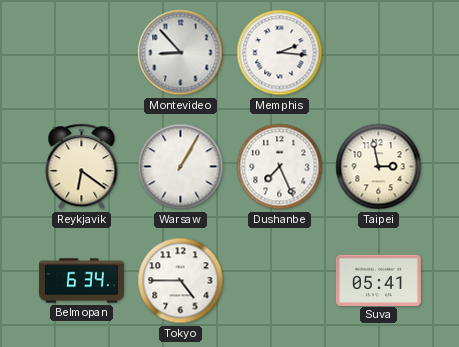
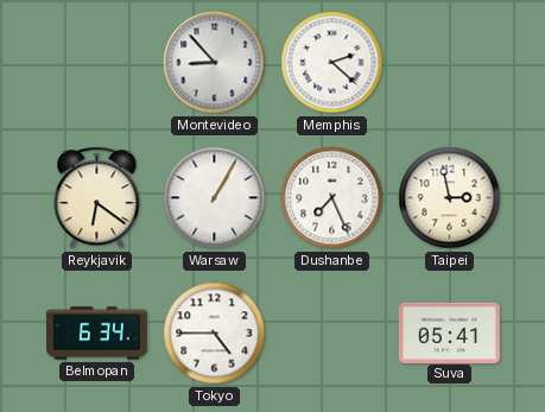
Memphis: 2:16 -> 2:22
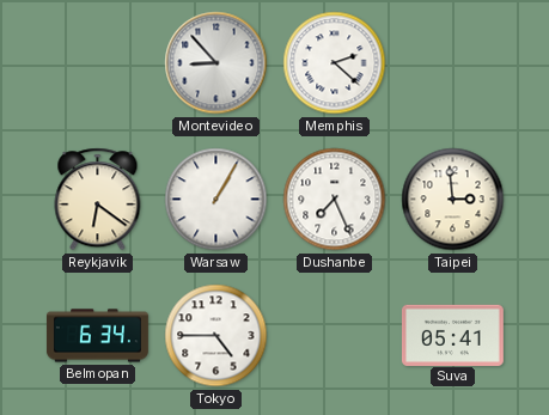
Taipei: 2:58 -> 2:59
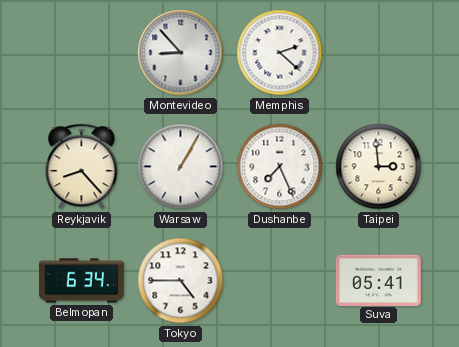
Reykjavik: 6:21 -> 8:23
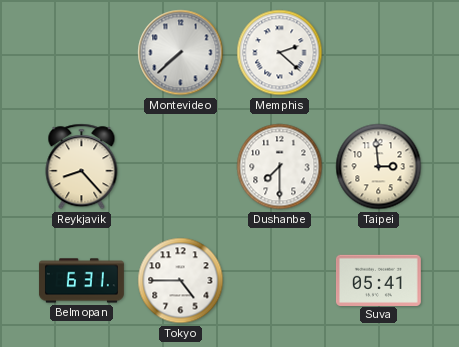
Montevideo: 8:53 -> 7:38
Warsaw: 1:05 -> none
Dushanbe: 7:26 -> 7:30
Belmopan: 6:34 -> 6:31
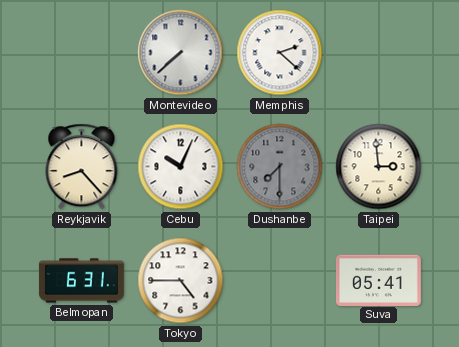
Cebu: none -> 10:04
Dushanbe dial: white -> grey
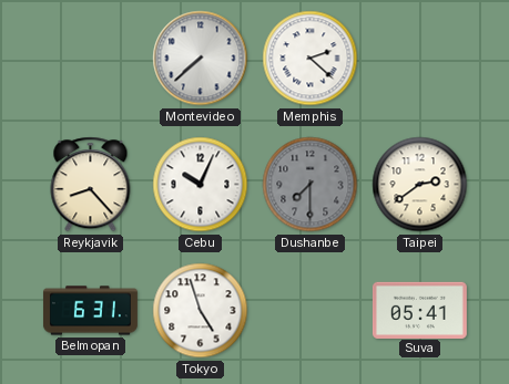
Taipei: 2:59 -> 2:39
Tokyo: 4:45 -> 4:57
